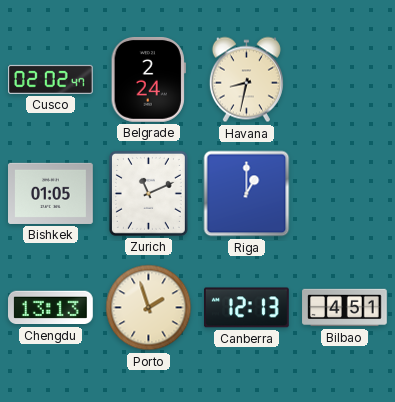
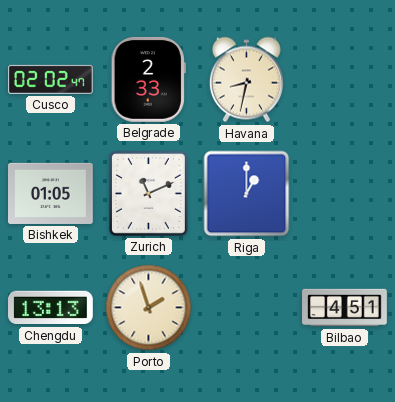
Belgrade: 2:24 -> 2:33
Canberra: 12:13 -> none
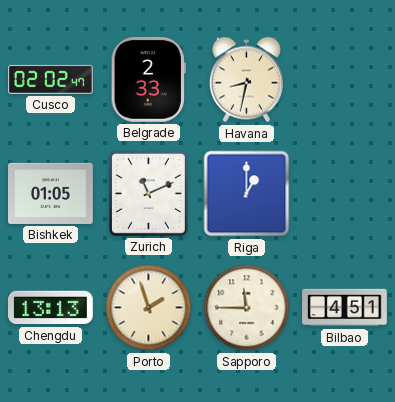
Sapporo: none -> 11:45
